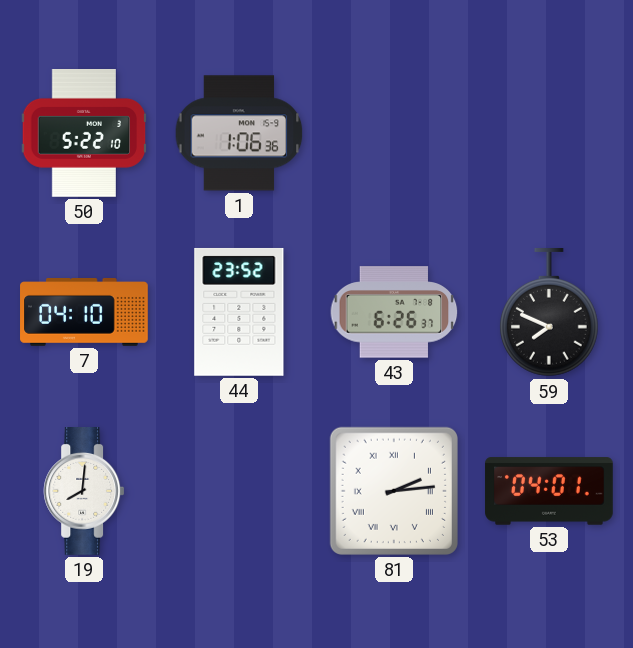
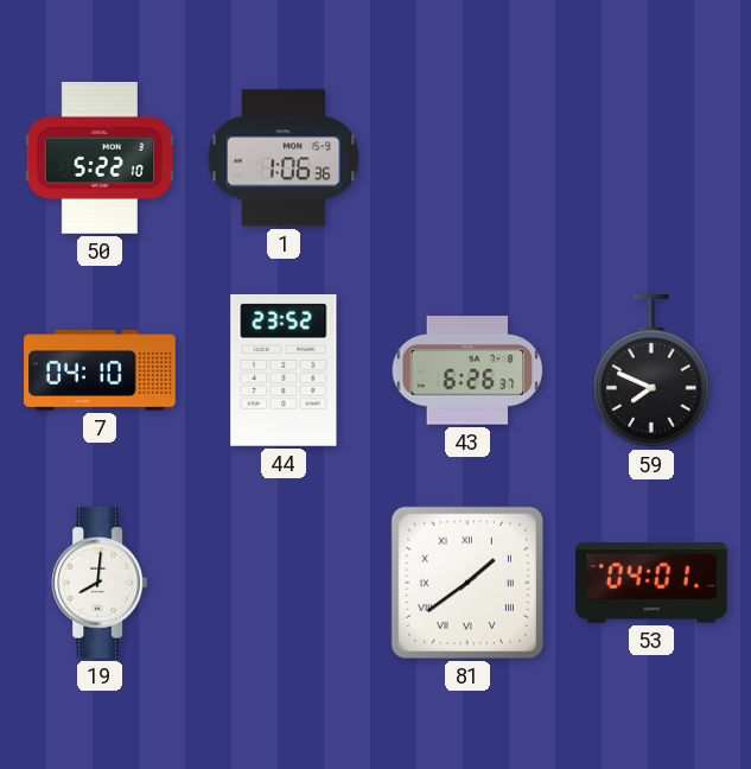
81: 2:14 -> 1:39
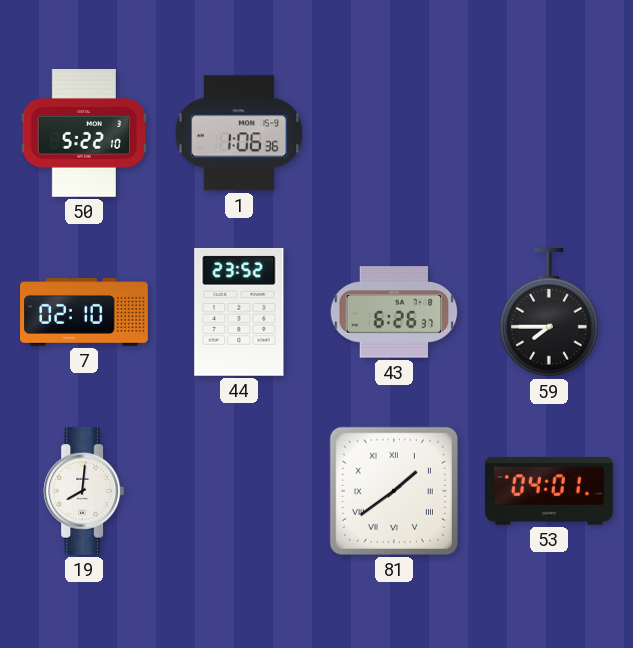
7: 04:10 -> 02:10
59: 7:49 -> 7:45
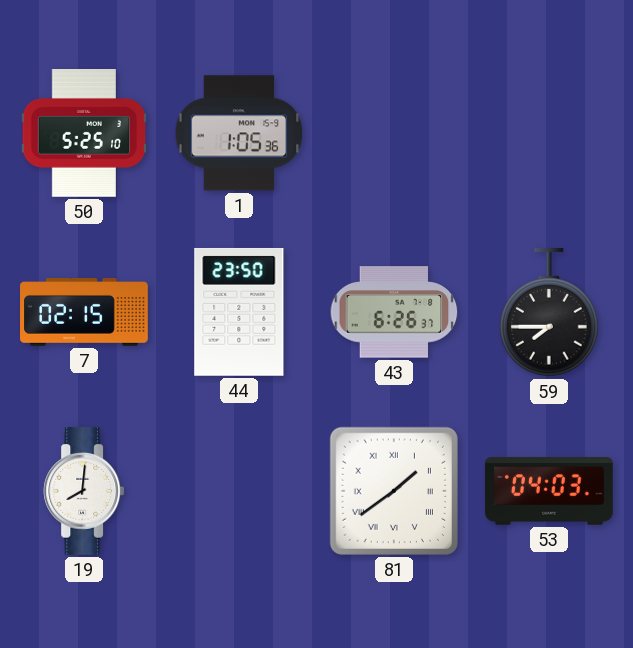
50: 5:22 -> 5:25
1: 1:06 -> 1:05
7: 02:10 -> 02:15
44: 23:52 -> 23:50
53: 04:01 -> 04:03
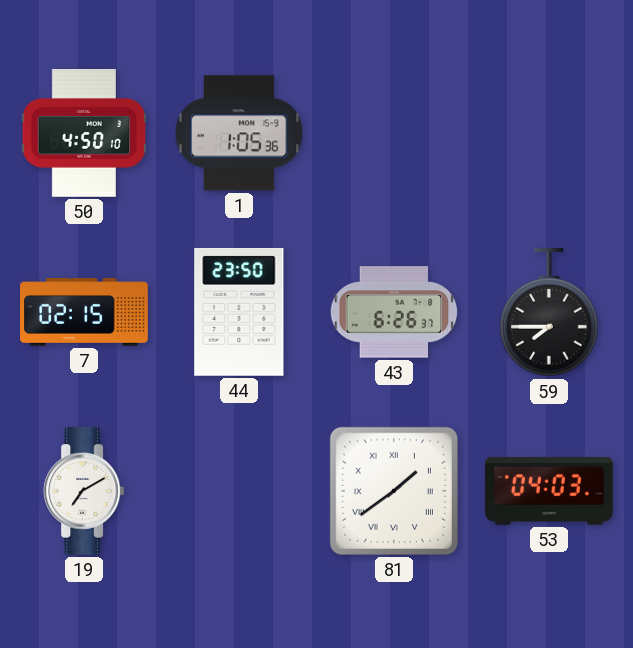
50: 5:25 -> 4:50
19: 8:01 -> 7:10
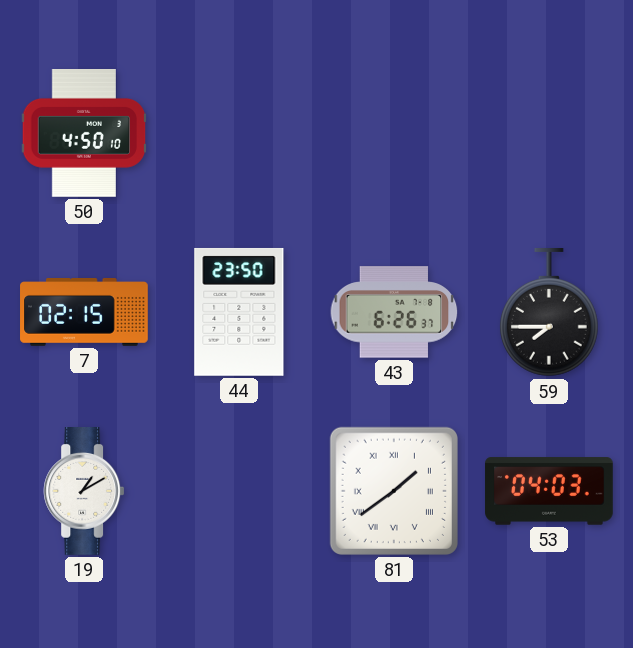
1: 1:05 -> none
19: 7:10 -> 1:10
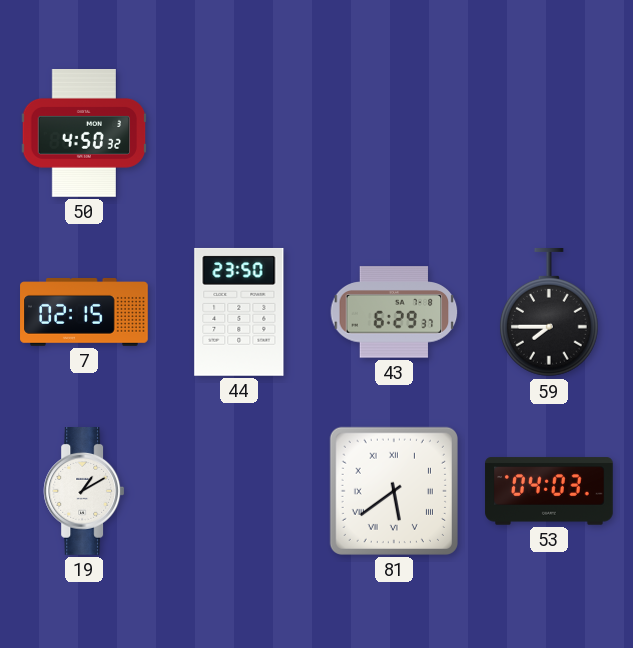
50: 4:50:10 -> 4:50:32
43: 6:26 -> 6:29
81: 1:39 -> 5:39
